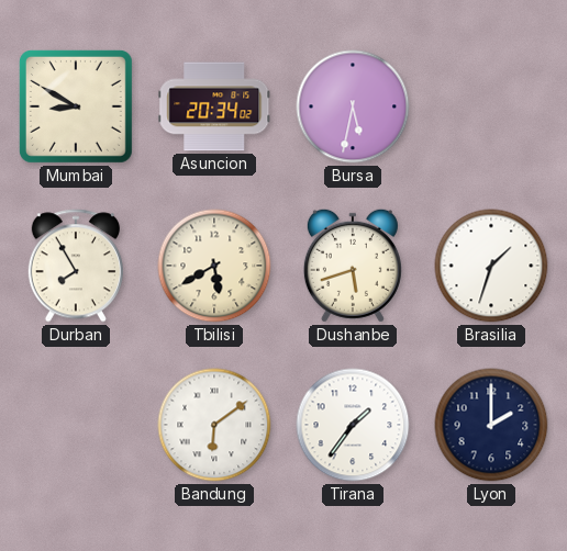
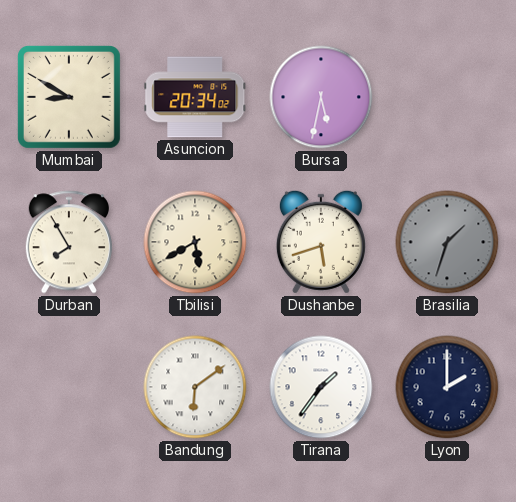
Brasilia dial: white -> grey
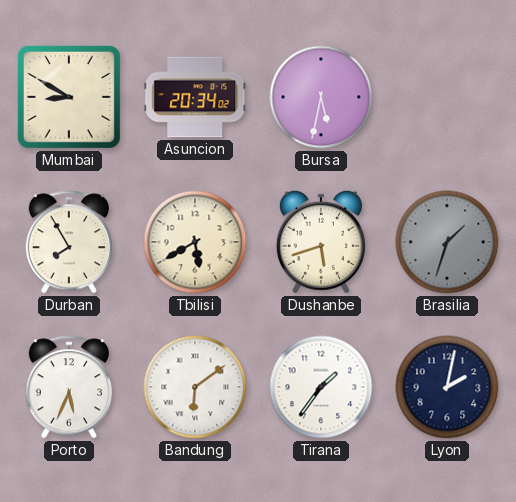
Porto: none -> 5:34
Lyon: 2:00 -> 2:02
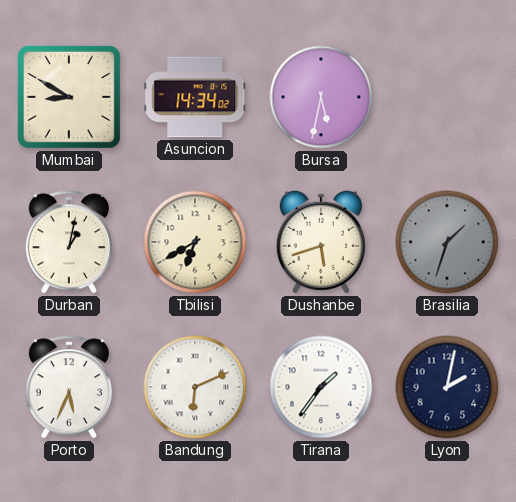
Asuncion: 20:34 -> 14:34
Durban: 7:55 -> 1:02
Tbilisi: 5:40 -> 6:40
Bandung: 6:09 -> 6:11
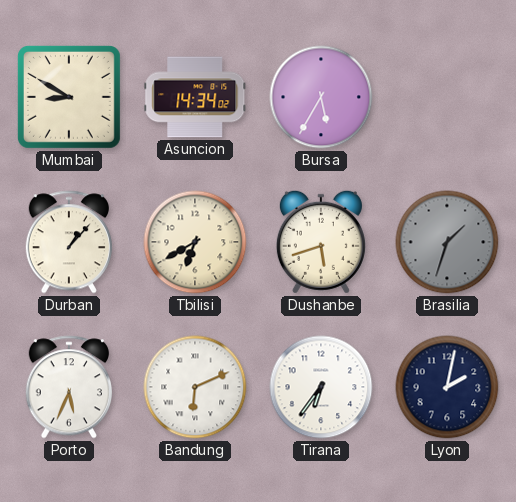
Bursa: 5:32 -> 5:35
Durban: 1:02 -> 1:07
Tirana: 1:36 -> 6:36
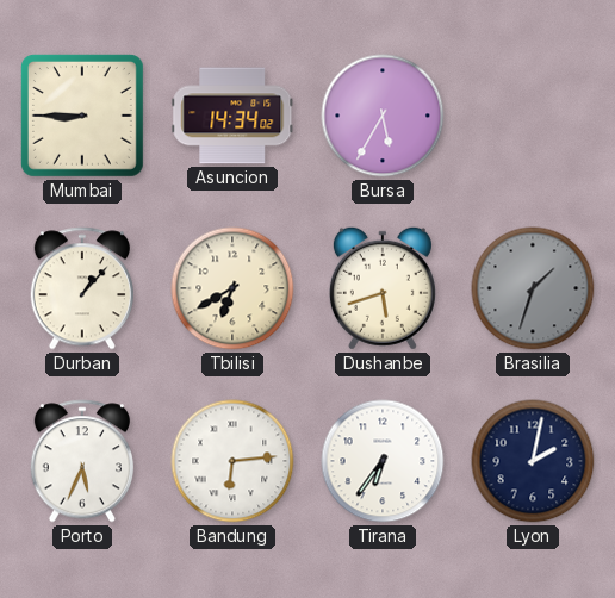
Mumbai: 8:50 -> 8:45
Bandung: 6:11 -> 6:14
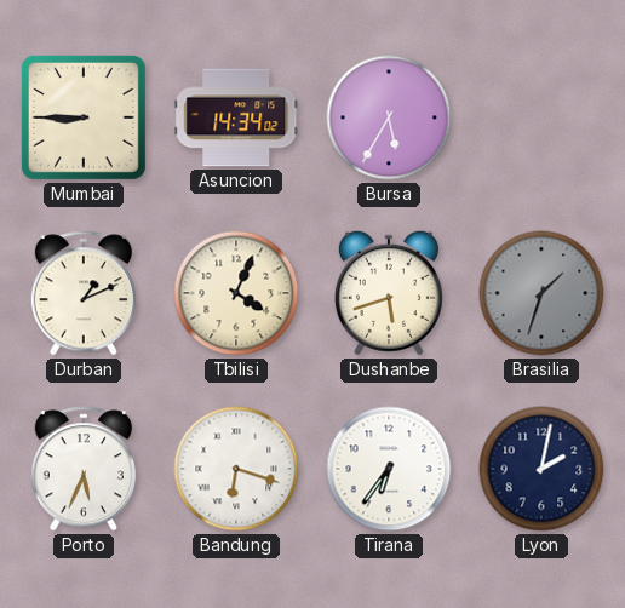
Durban: 1:07 -> 1:11
Tbilisi: 6:40 -> 4:04
Bandung: 6:14 -> 6:18
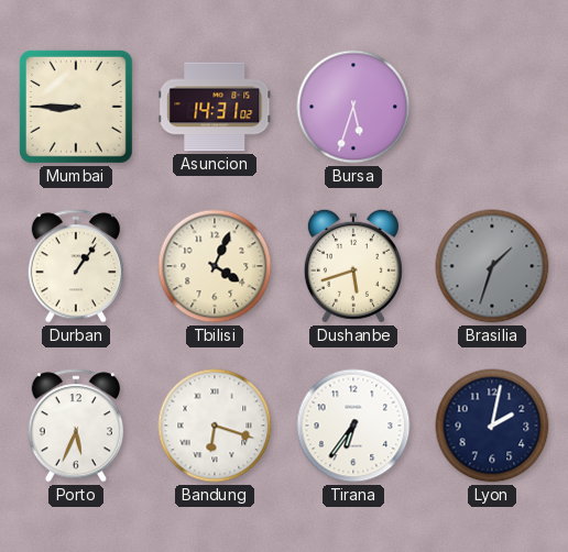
Asuncion: 14:34 -> 14:31
Bursa: 5:35 -> 5:33
Durban: 1:11 -> 1:06
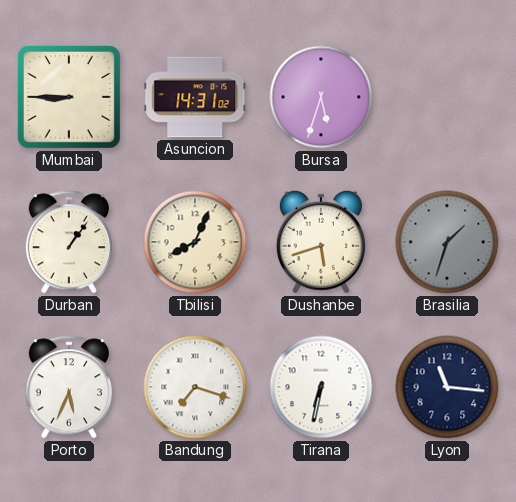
Tbilisi: 4:04 -> 8:04
Bandung: 6:18 -> 7:18
Tirana: 6:36 -> 6:32
Lyon: 2:02 -> 11:16
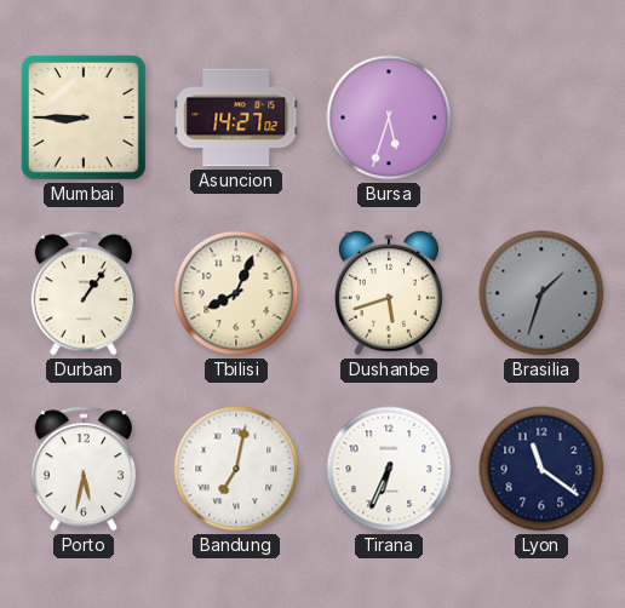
Asuncion: 14:31 -> 14:27
Porto: 5:34 -> 5:32
Bandung: 7:18 -> 7:02
Tirana: 6:32 -> 6:34
Lyon: 11:16 -> 11:21
